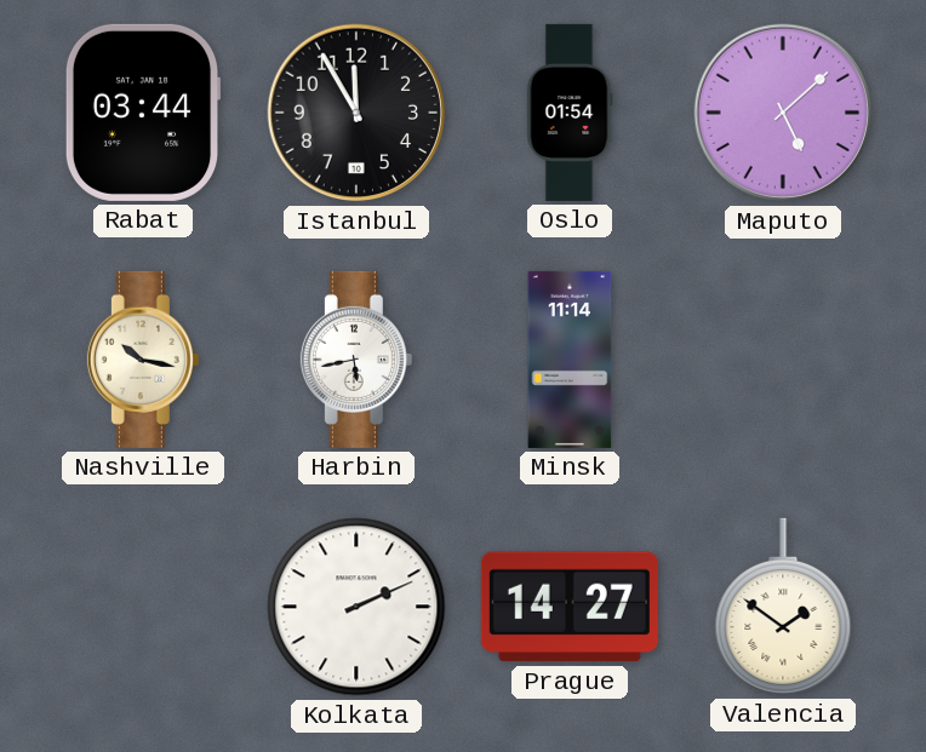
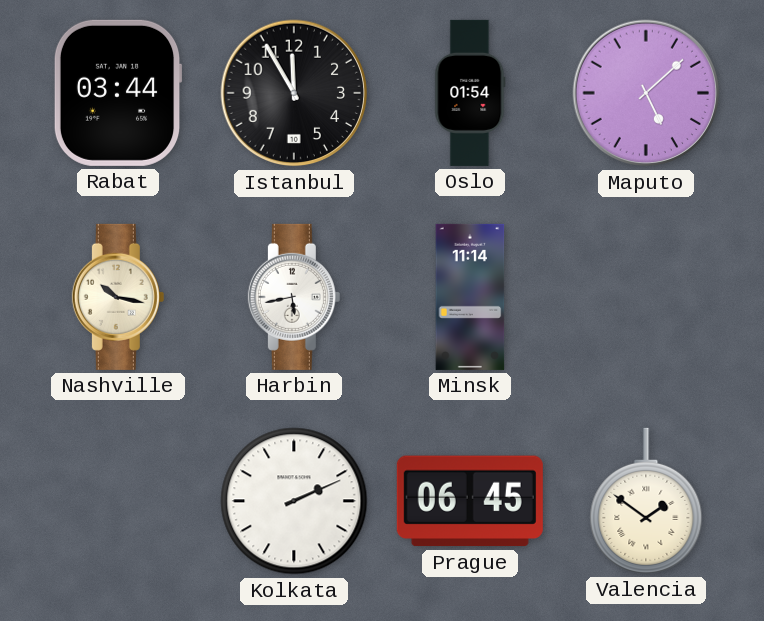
Prague: 14:27 -> 06:45
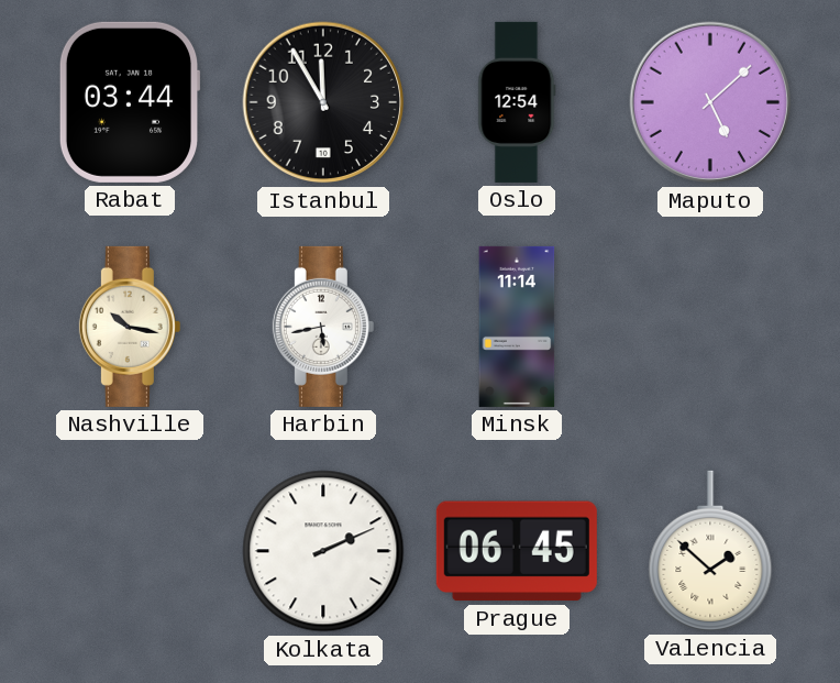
Oslo: 01:54 -> 12:54
Valencia: 1:51 -> 1:52
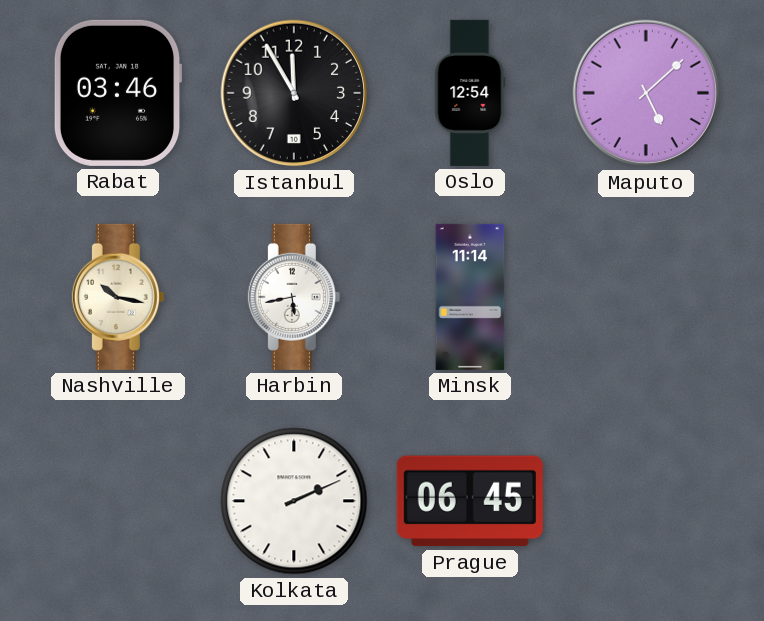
Rabat: 03:44 -> 03:46
Valencia: 1:52 -> none
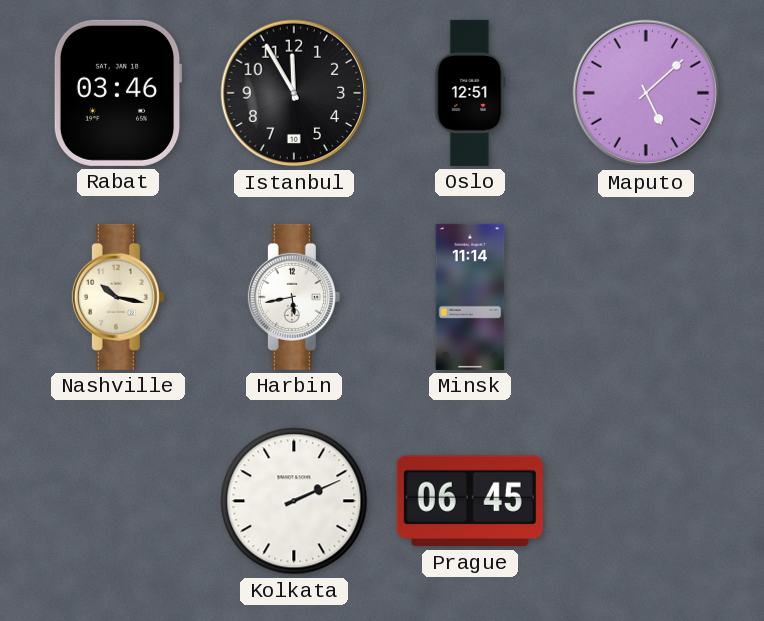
Oslo: 12:54 -> 12:51
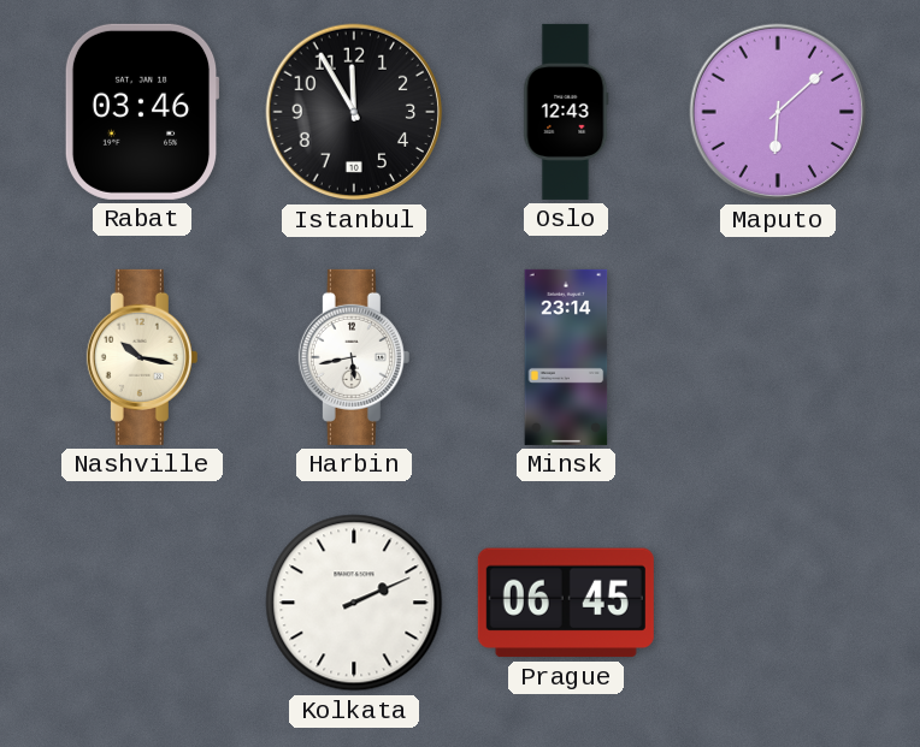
Oslo: 12:51 -> 12:43
Maputo: 5:08 -> 6:08
Minsk: 11:14 -> 23:14
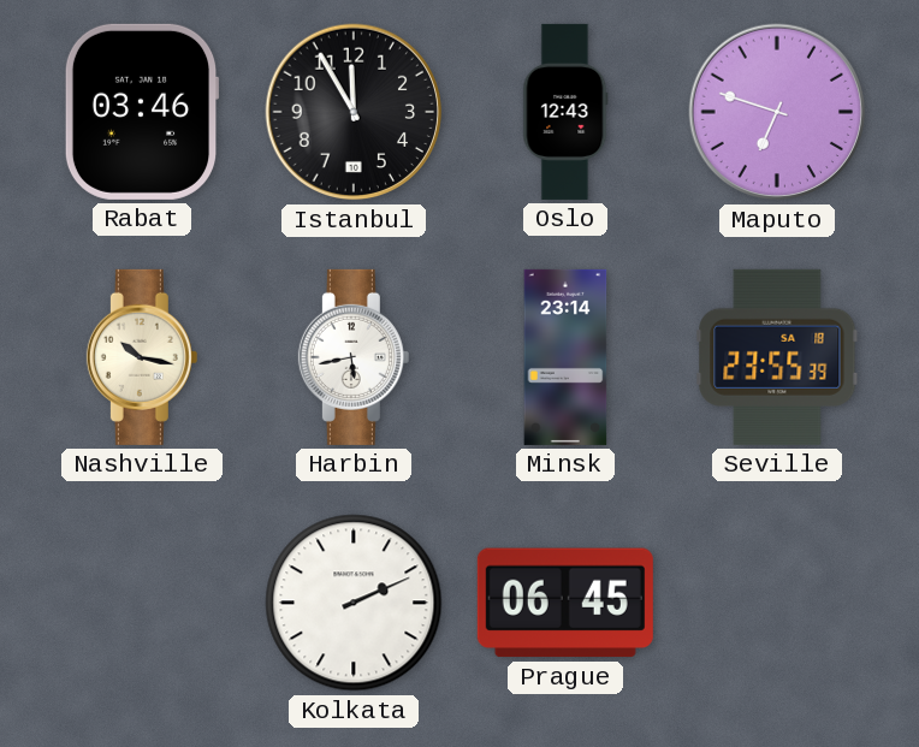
Maputo: 6:08 -> 6:48
Seville: none -> 23:55
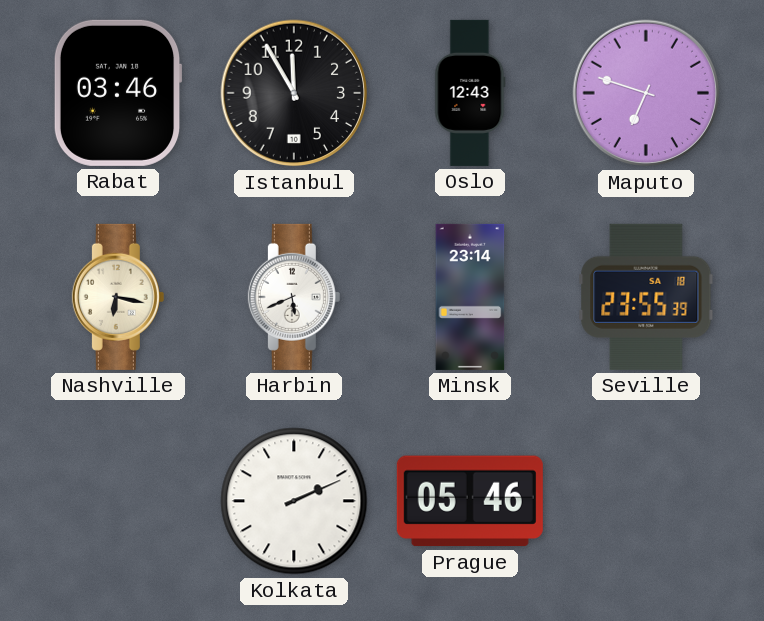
Nashville: 10:17 -> 6:17
Harbin: 5:43 -> 5:41
Prague: 06:45 -> 05:46
